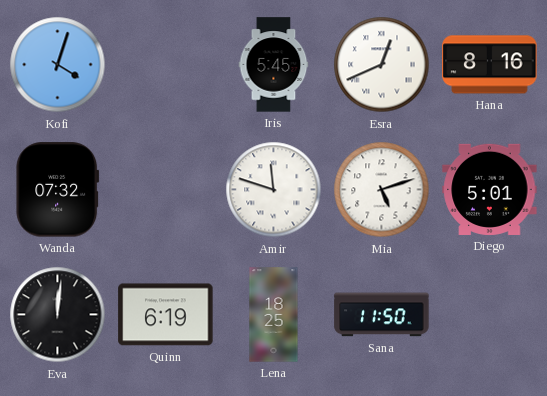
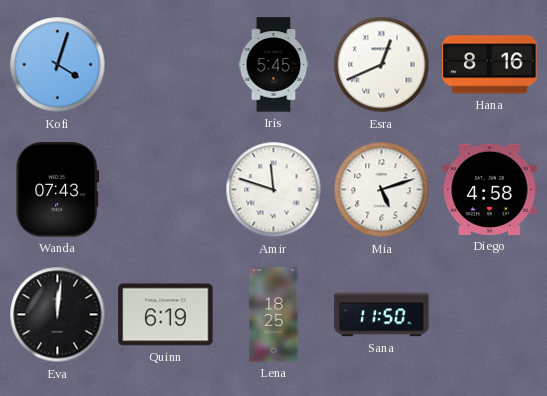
Wanda: 07:32 -> 07:43
Diego: 5:01 -> 4:58
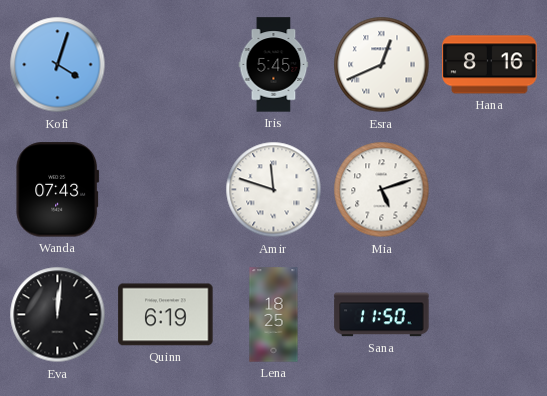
Diego: 4:58 -> none
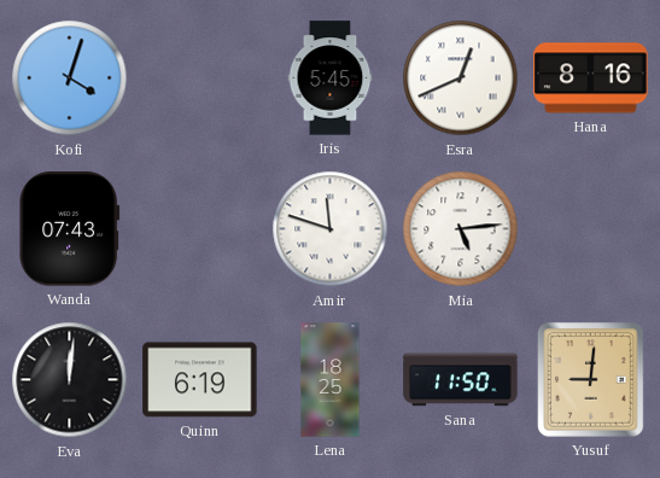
Mia: 5:12 -> 5:14
Yusuf: none -> 9:01
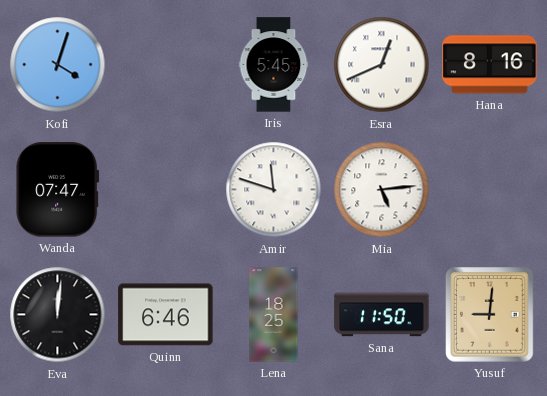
Wanda: 07:43 -> 07:47
Quinn: 6:19 -> 6:46
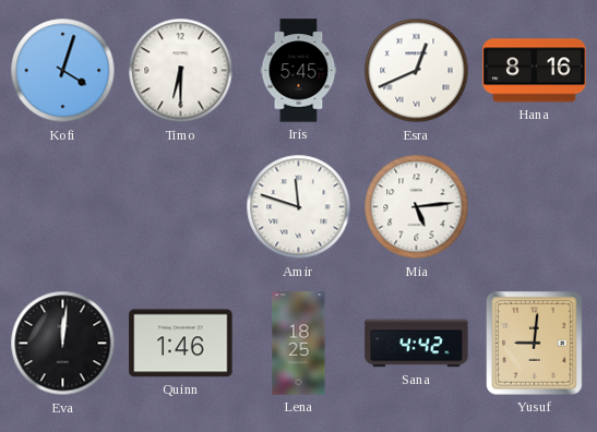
Timo: none -> 6:30
Wanda: 07:47 -> none
Quinn: 6:46 -> 1:46
Sana: 11:50 -> 4:42
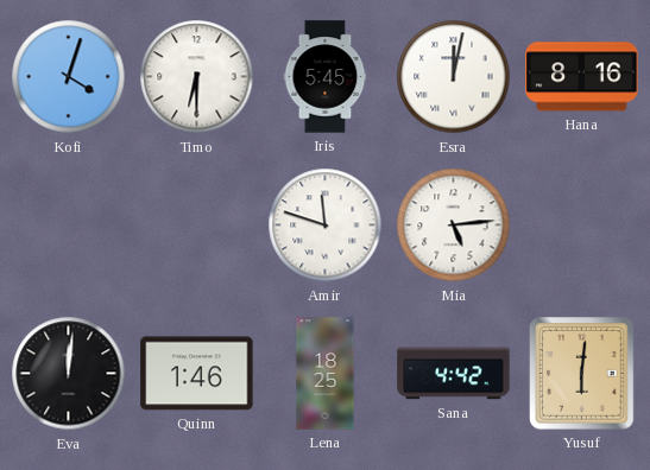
Esra: 12:41 -> 12:02
Yusuf: 9:01 -> 6:01
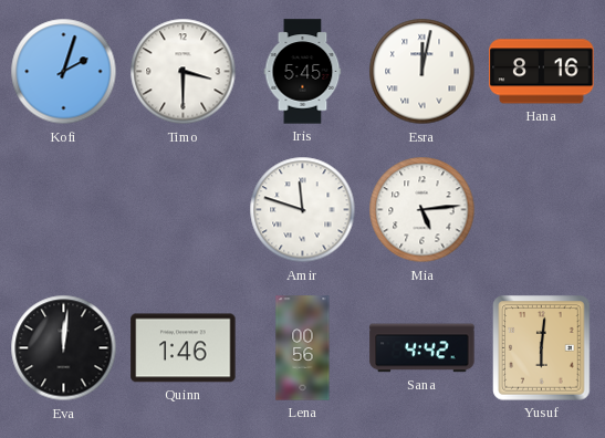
Kofi: 4:03 -> 2:03
Timo: 6:30 -> 3:30
Lena: 18:25 -> 00:56
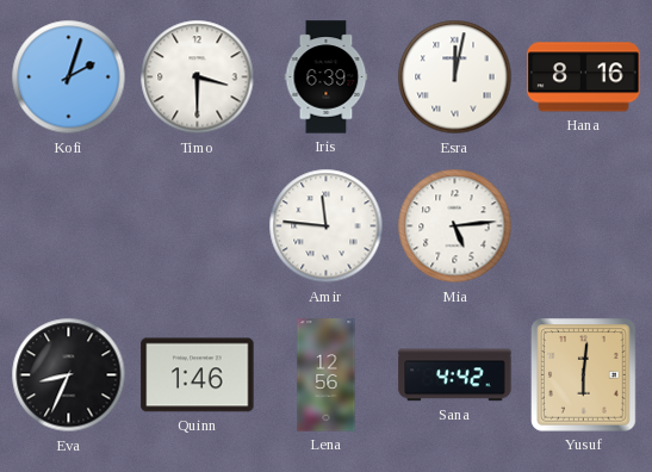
Iris: 5:45 -> 6:39
Amir: 11:48 -> 11:46
Eva: 12:01 -> 8:34
Lena: 00:56 -> 12:56
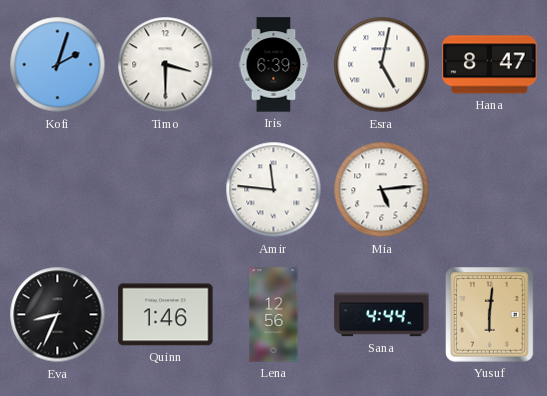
Esra: 12:02 -> 5:02
Hana: 8:16 -> 8:47
Sana: 4:42 -> 4:44
